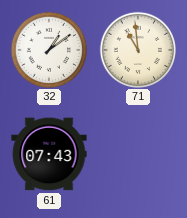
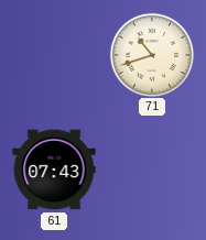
32: 1:09 -> none
71: 10:59 -> 10:42
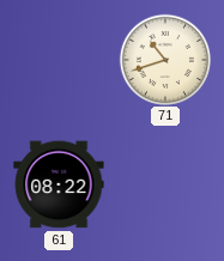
61: 07:43 -> 08:22
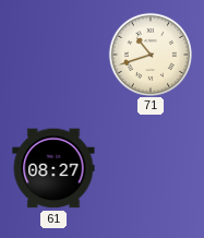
61: 08:22 -> 08:27
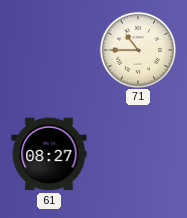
71: 10:42 -> 10:45
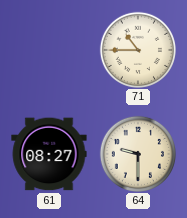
64: none -> 9:30
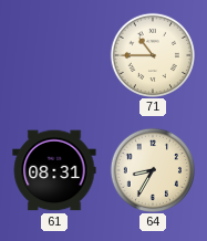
61: 08:27 -> 08:31
64: 9:30 -> 8:35
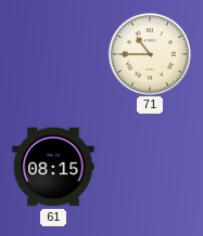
61: 08:31 -> 08:15
64: 8:35 -> none
